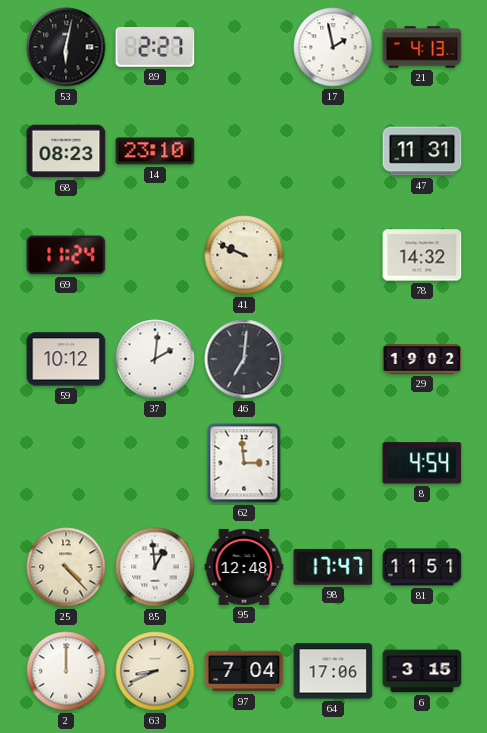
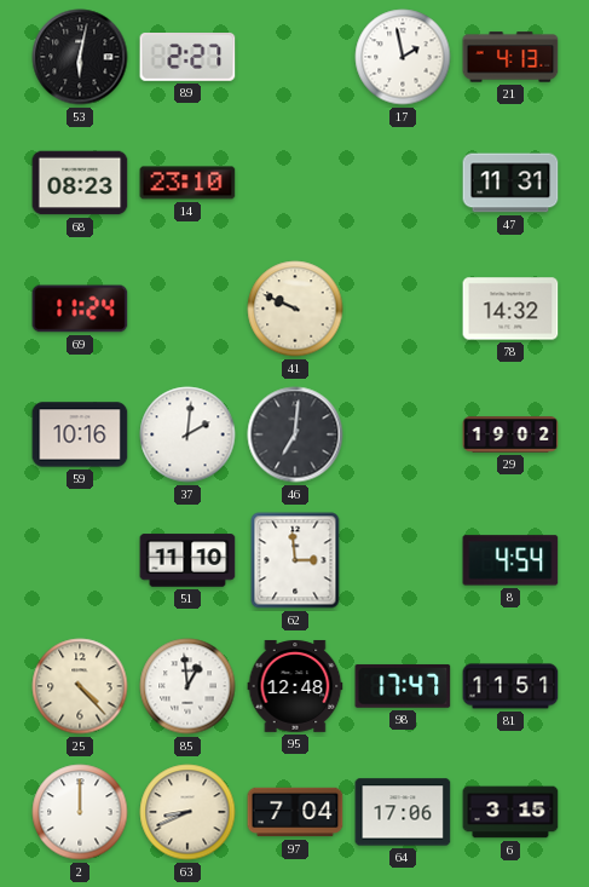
59: 10:12 -> 10:16
51: none -> 11:10
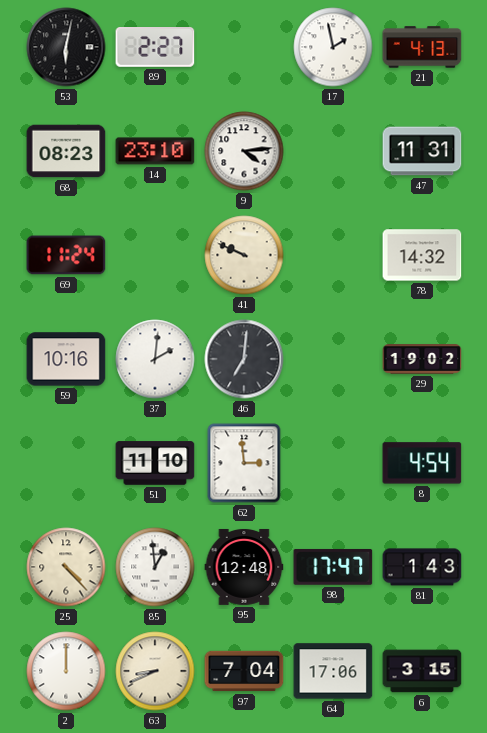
9: none -> 4:14
81: 11:51 -> 1:43
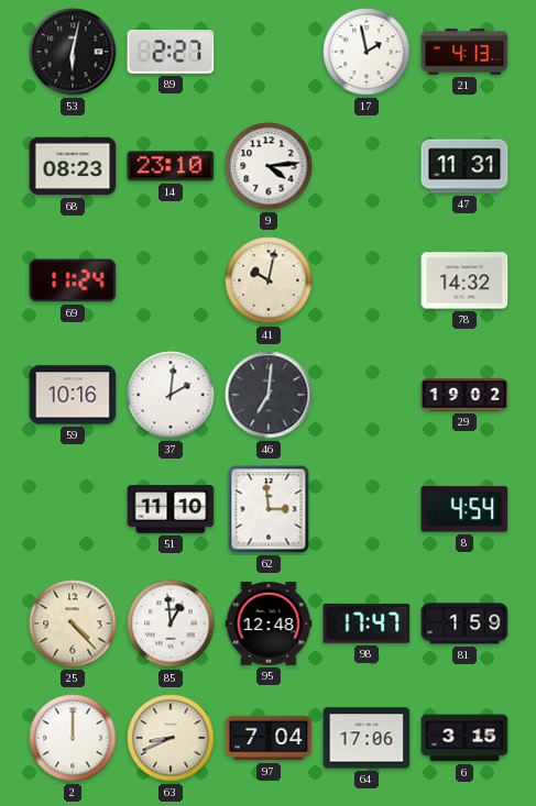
41: 9:49 -> 10:02
81: 1:43 -> 1:59
